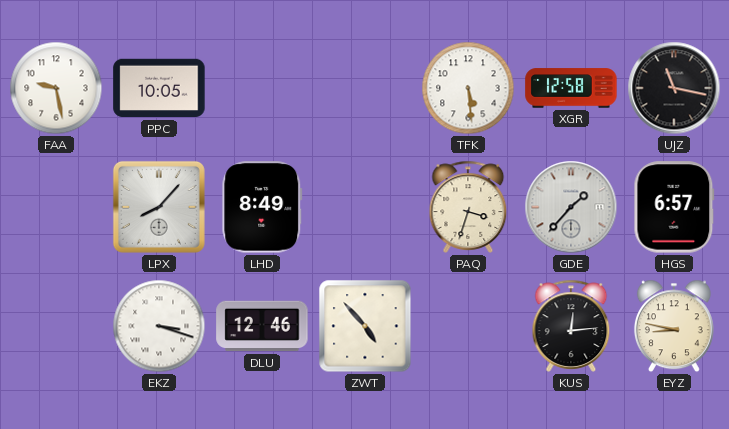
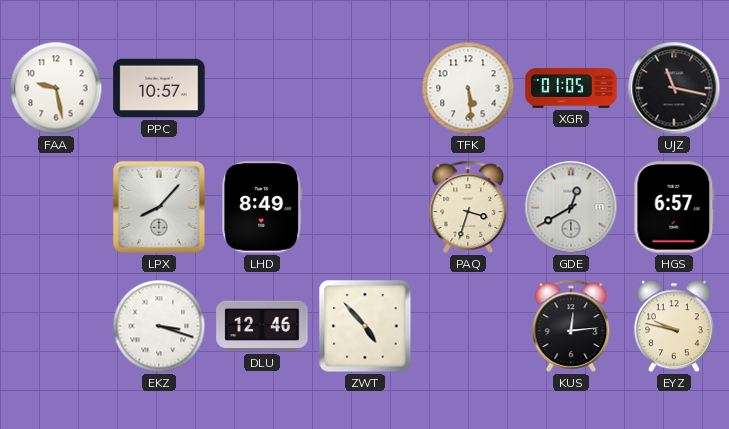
PPC: 10:05 -> 10:57
XGR: 12:58 -> 01:05
GDE: 1:37 -> 12:40
EYZ: 8:47 -> 9:47
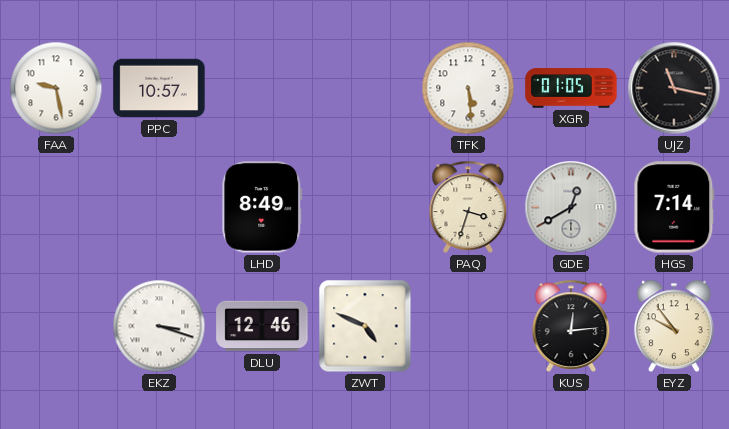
LPX: 8:07 -> none
HGS: 6:57 -> 7:14
ZWT: 4:53 -> 4:49
EYZ: 9:47 -> 9:54
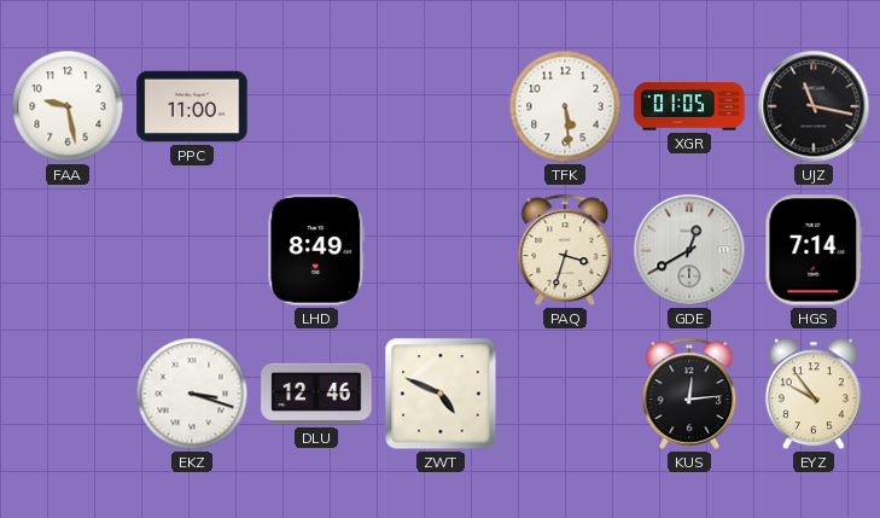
PPC: 10:57 -> 11:00
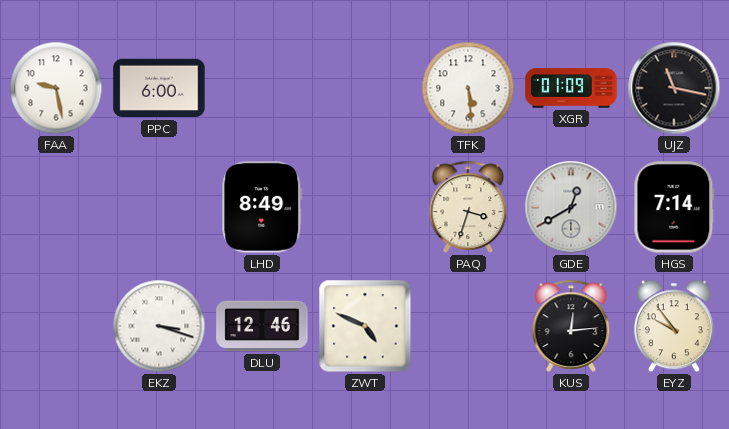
PPC: 11:00 -> 6:00
XGR: 01:05 -> 01:09
